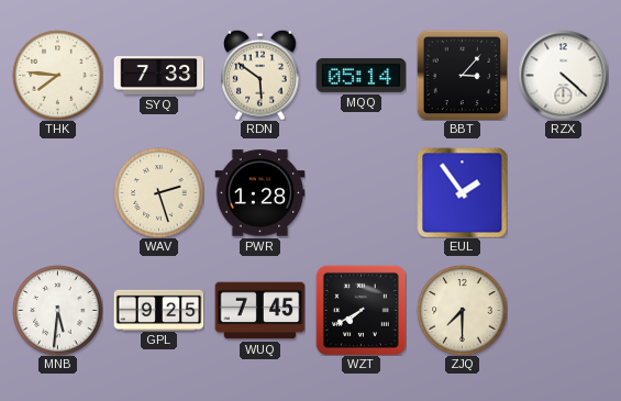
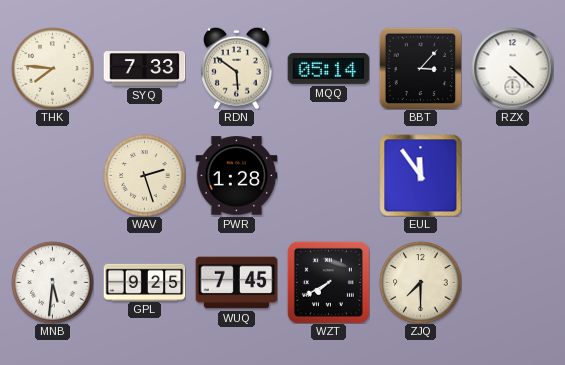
EUL: 1:54 -> 11:54
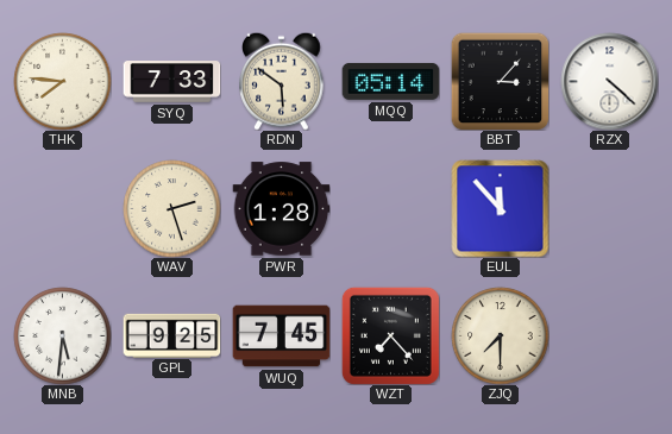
EUL: 11:54 -> 11:53
WZT: 7:40 -> 7:23
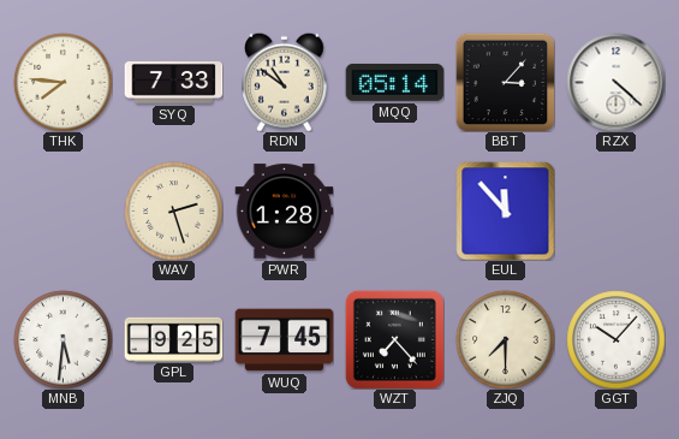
RDN: 5:51 -> 10:51
GGT: none -> 10:07
